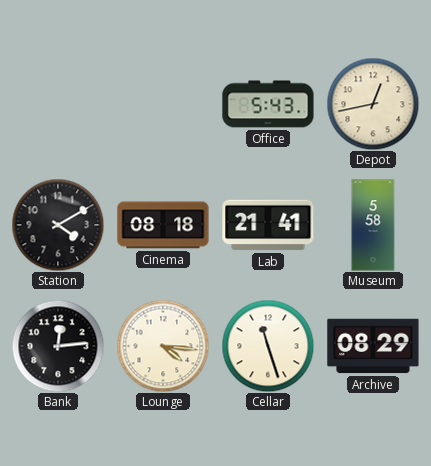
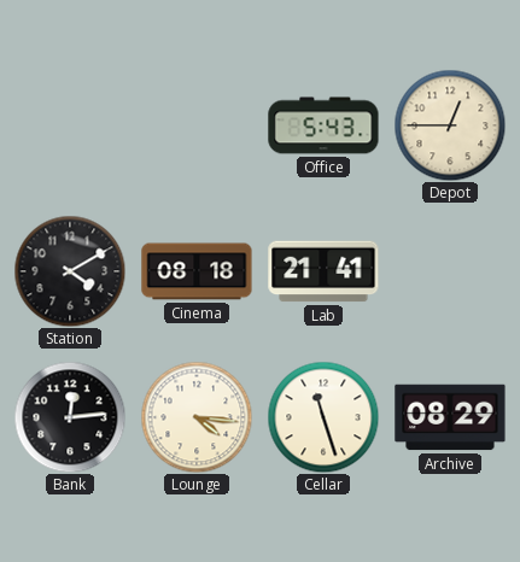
Depot: 12:43 -> 12:45
Museum: 5:58 -> none
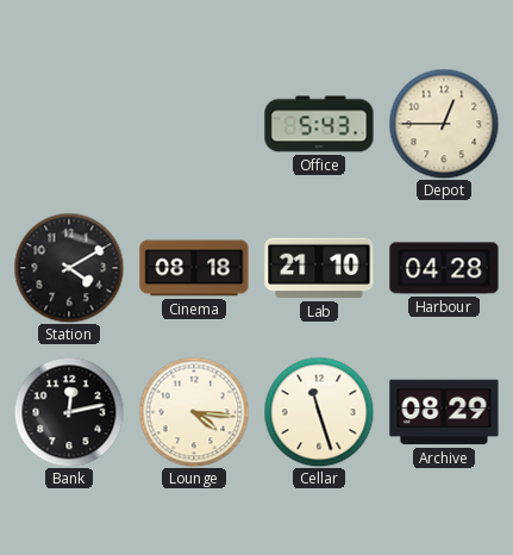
Lab: 21:41 -> 21:10
Harbour: none -> 04:28
Bank: 12:14 -> 12:13
